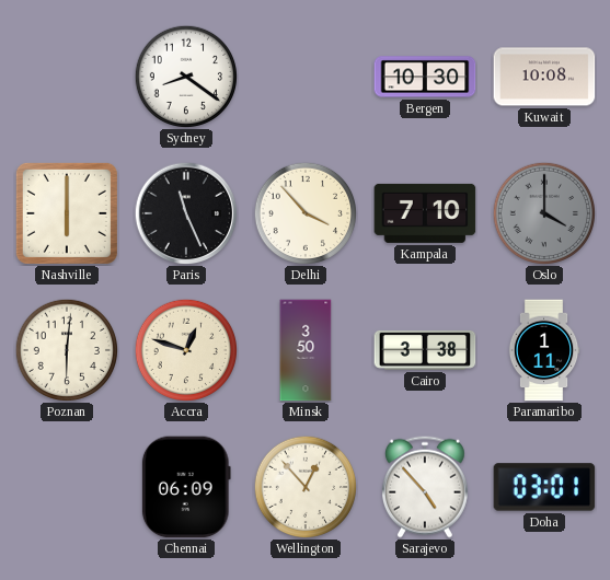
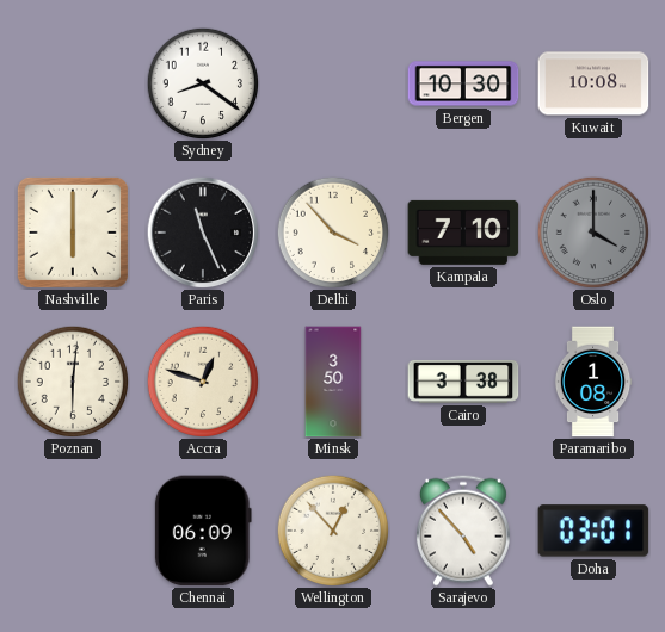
Paramaribo: 1:11 -> 1:08
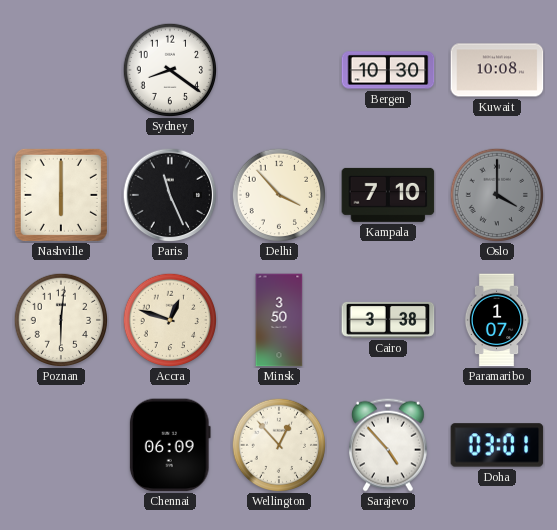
Paramaribo: 1:08 -> 1:07
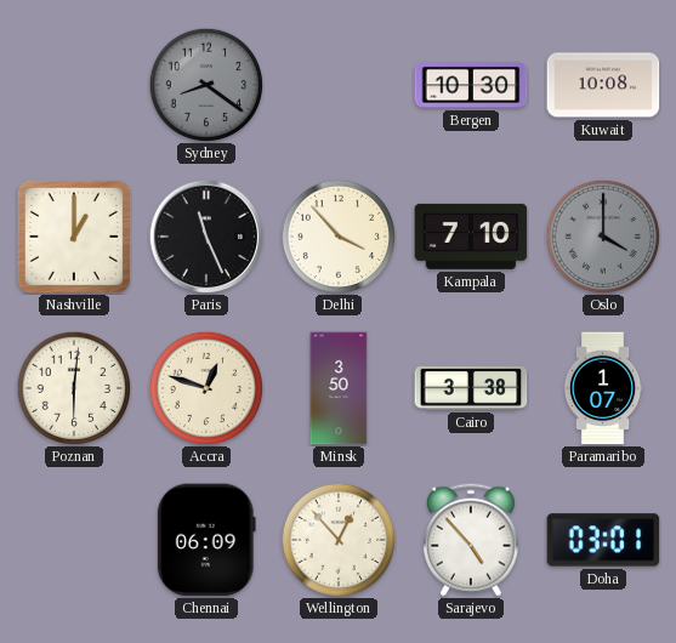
Sydney dial: white -> grey
Nashville: 6:00 -> 1:00
